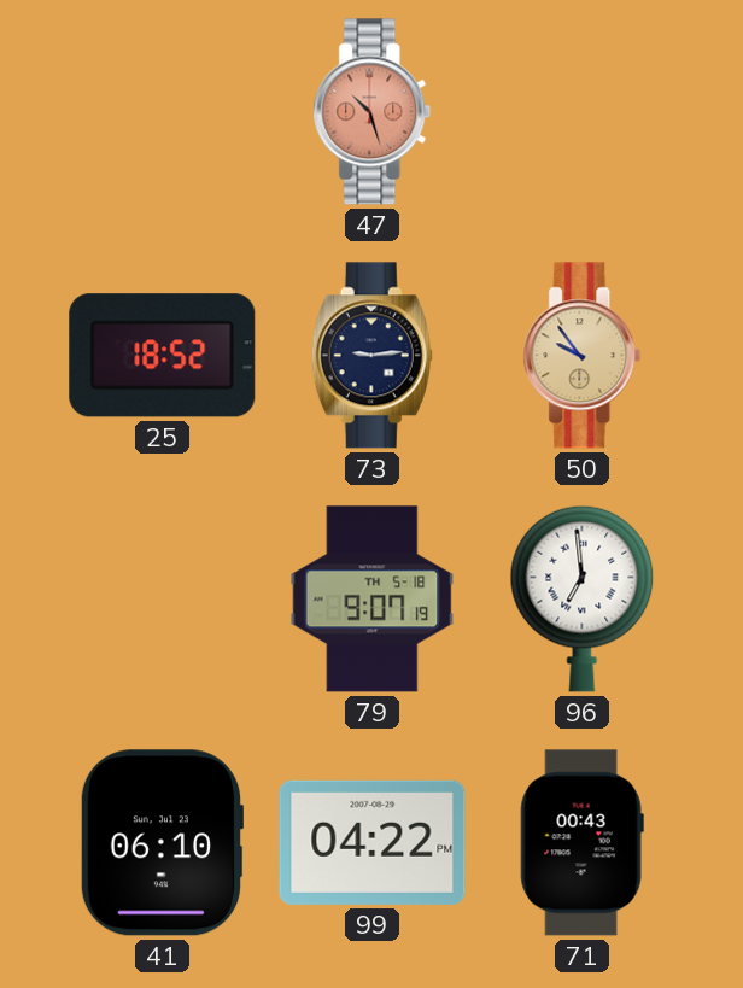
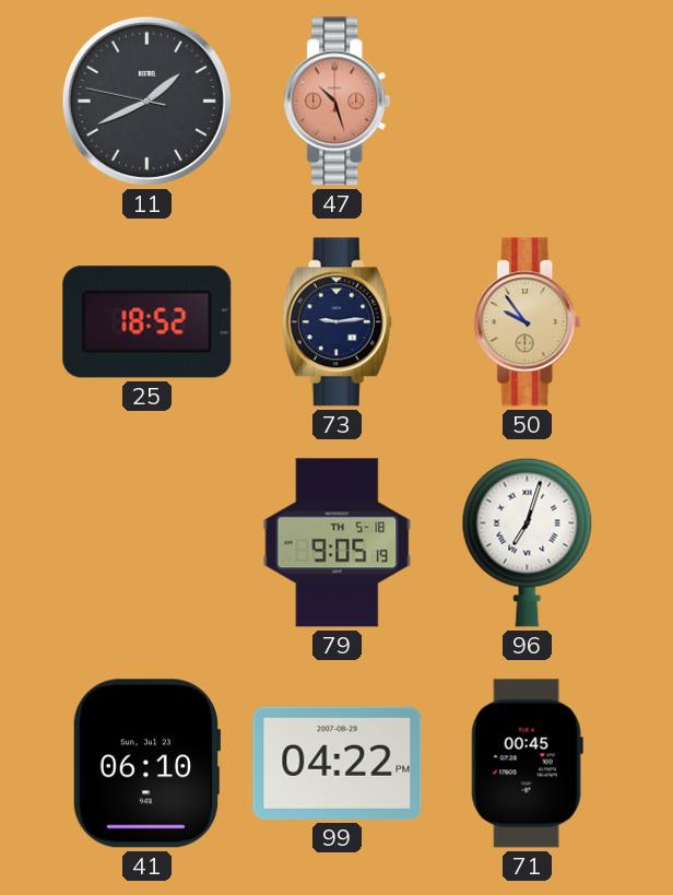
11: none -> 1:40
79: 9:07 -> 9:05
96: 6:59 -> 7:03
71: 00:43 -> 00:45
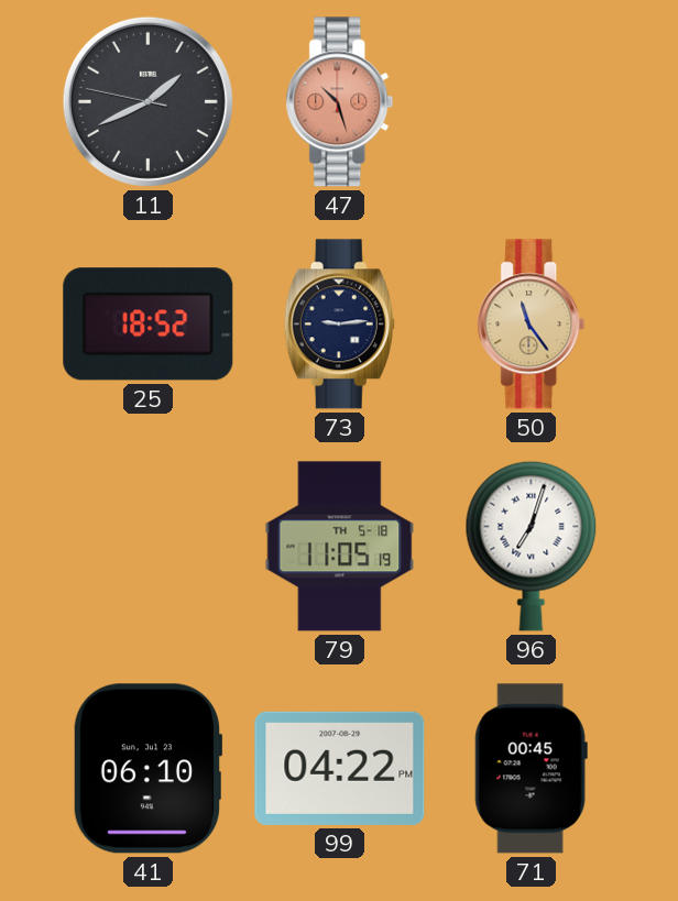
50: 9:54 -> 11:24
79: 9:05 -> 11:05
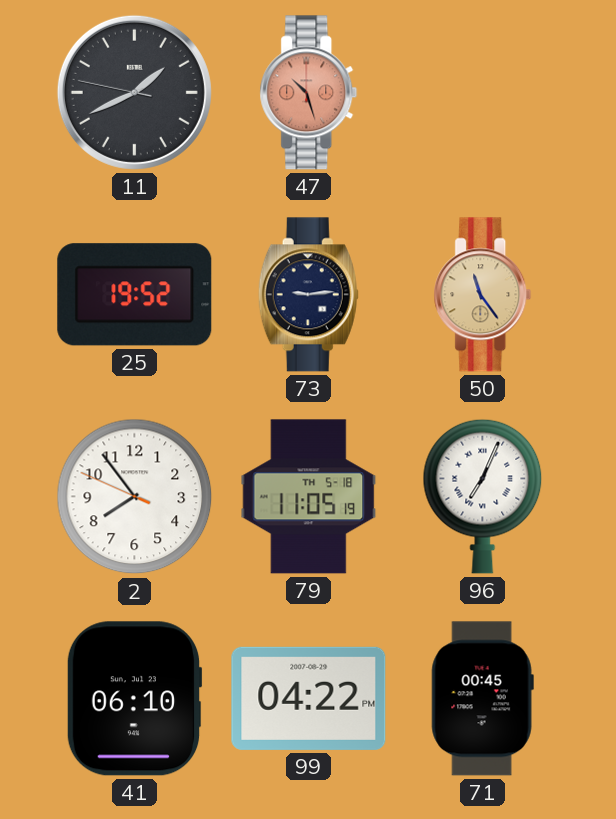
25: 18:52 -> 19:52
2: none -> 7:53
96: 7:03 -> 7:04
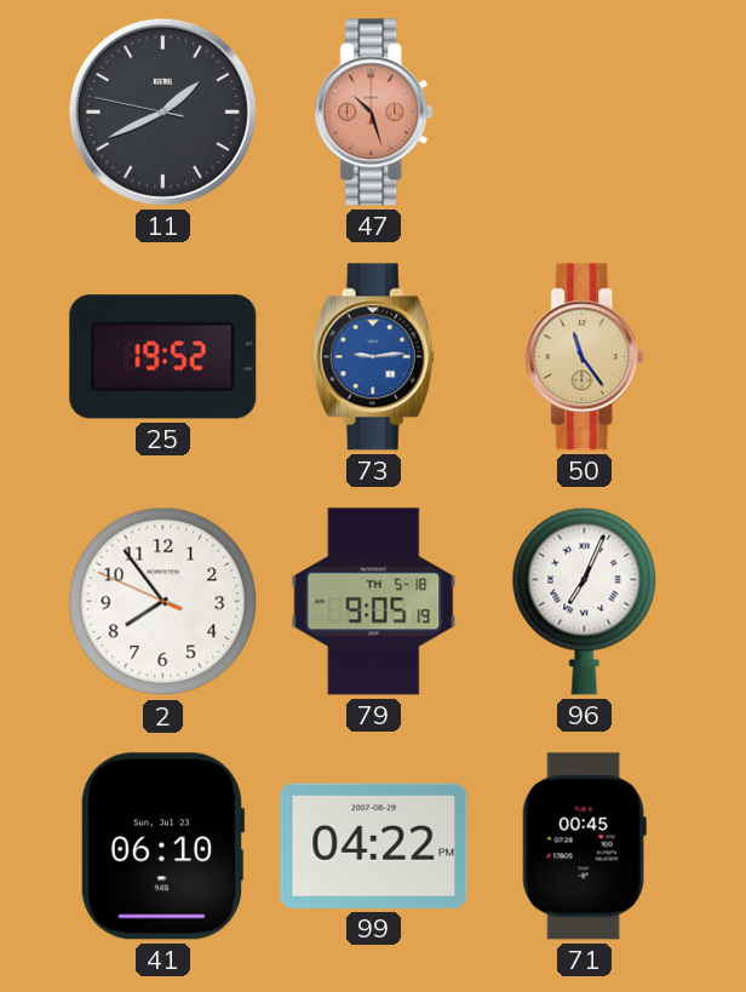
73 dial: navy -> blue
79: 11:05 -> 9:05
